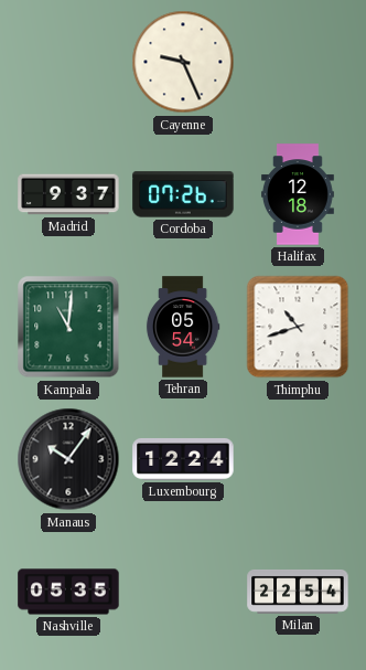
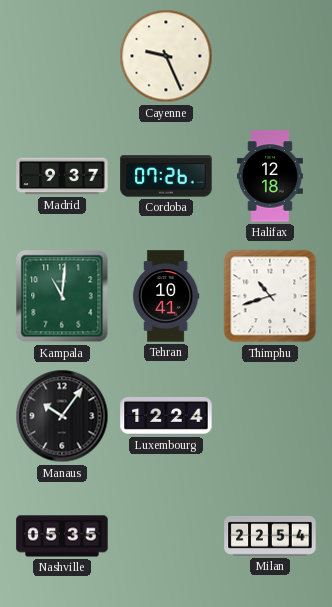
Tehran: 05:54 -> 10:41
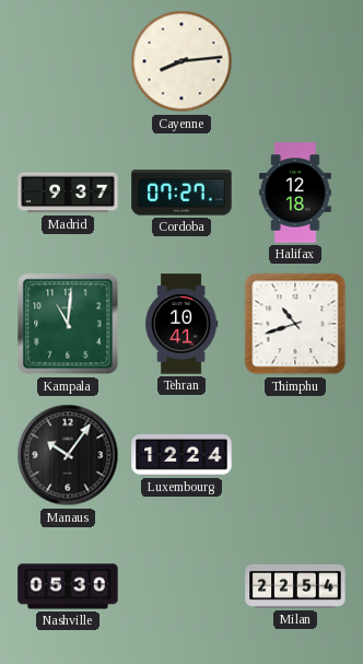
Cayenne: 9:26 -> 8:14
Cordoba: 07:26 -> 07:27
Nashville: 05:35 -> 05:30
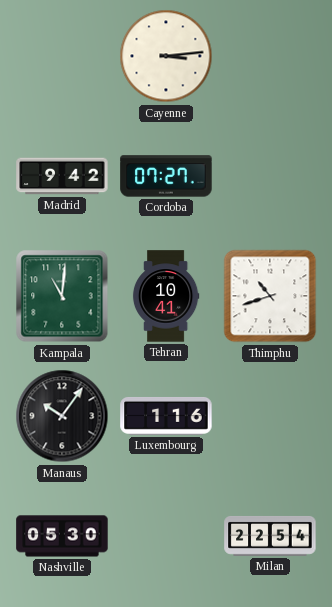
Cayenne: 8:14 -> 3:14
Madrid: 9:37 -> 9:42
Halifax: 12:18 -> none
Luxembourg: 12:24 -> 1:16
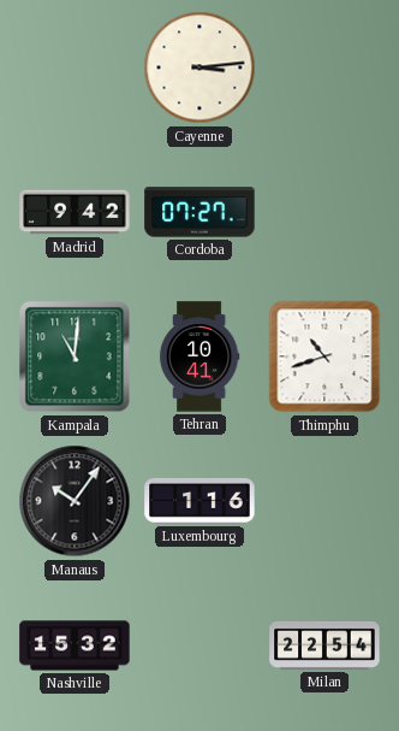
Nashville: 05:30 -> 15:32
